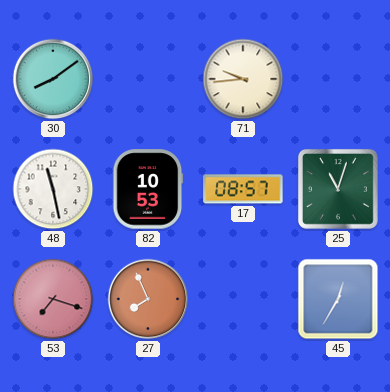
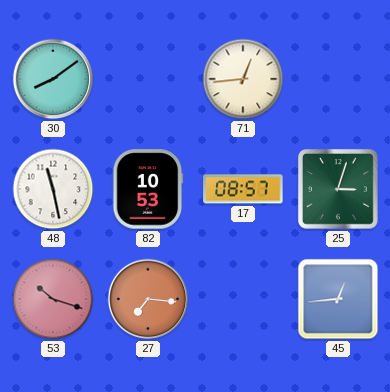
71: 9:44 -> 12:44
25: 11:03 -> 3:03
53: 7:18 -> 10:18
27: 7:56 -> 7:16
45: 12:35 -> 12:44
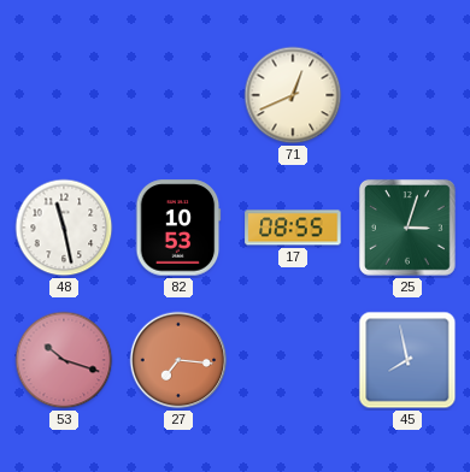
30: 8:09 -> none
71: 12:44 -> 12:41
17: 08:57 -> 08:55
45: 12:44 -> 7:58
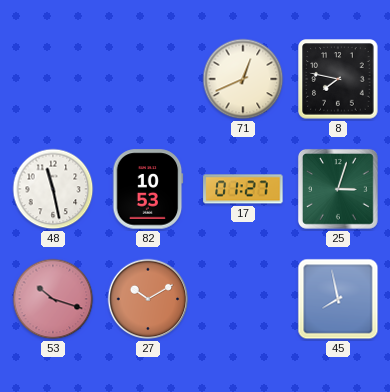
8: none -> 7:47
17: 08:55 -> 01:27
27: 7:16 -> 10:10
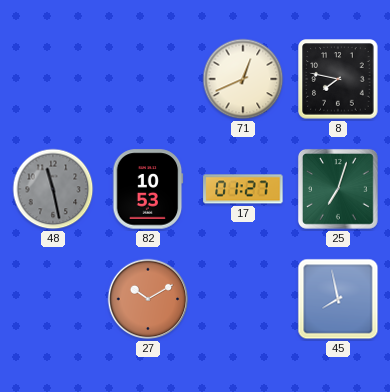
48 dial: white -> grey
25: 3:03 -> 7:03
53: 10:18 -> none
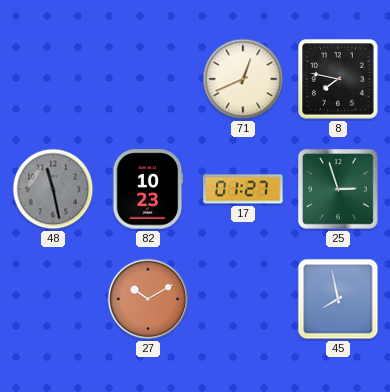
82: 10:53 -> 10:23
25: 7:03 -> 2:57
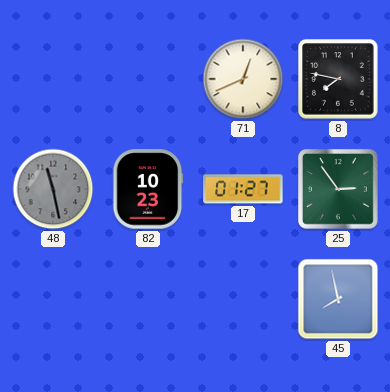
25: 2:57 -> 2:54
27: 10:10 -> none
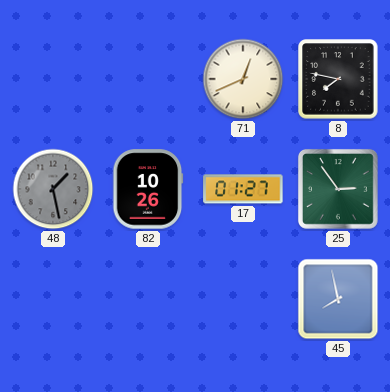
48: 11:28 -> 1:28
82: 10:23 -> 10:26
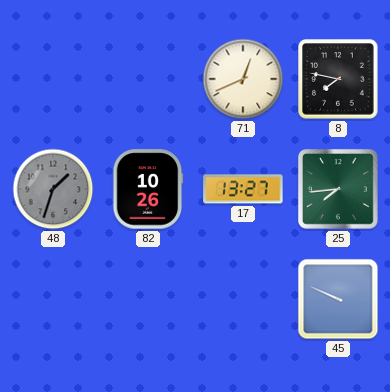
48: 1:28 -> 1:33
17: 01:27 -> 13:27
25: 2:54 -> 7:44
45: 7:58 -> 9:49
